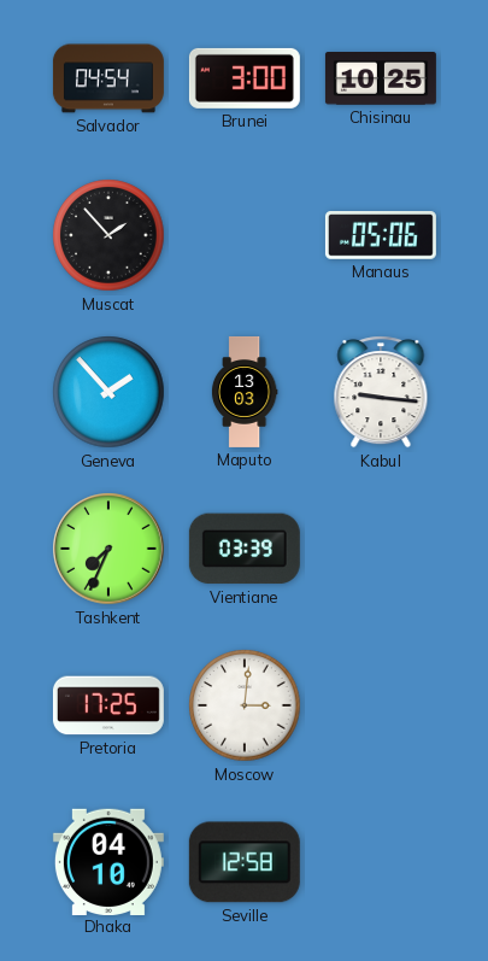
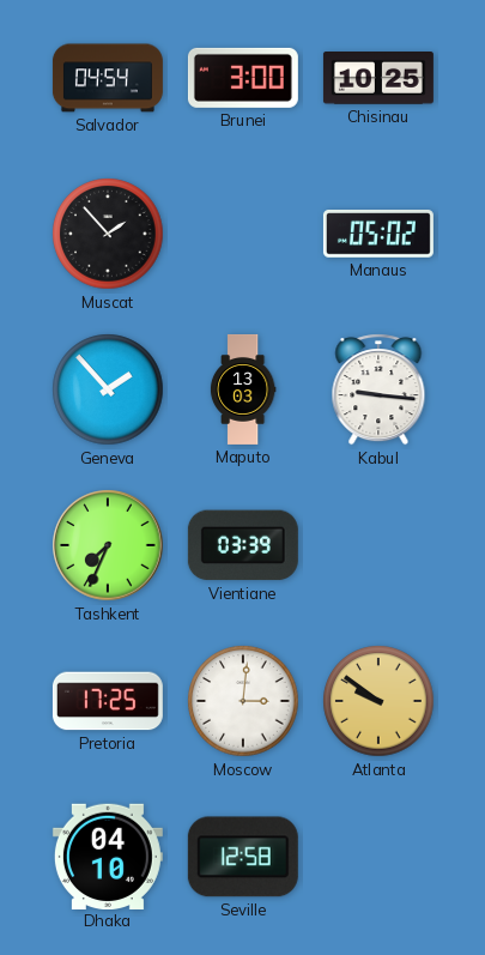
Manaus: 05:06 -> 05:02
Atlanta: none -> 9:51
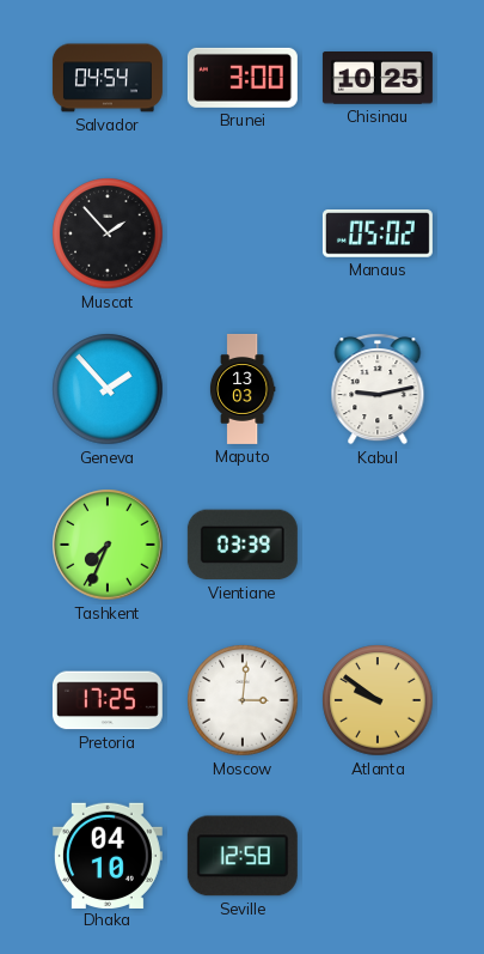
Kabul: 9:16 -> 9:13
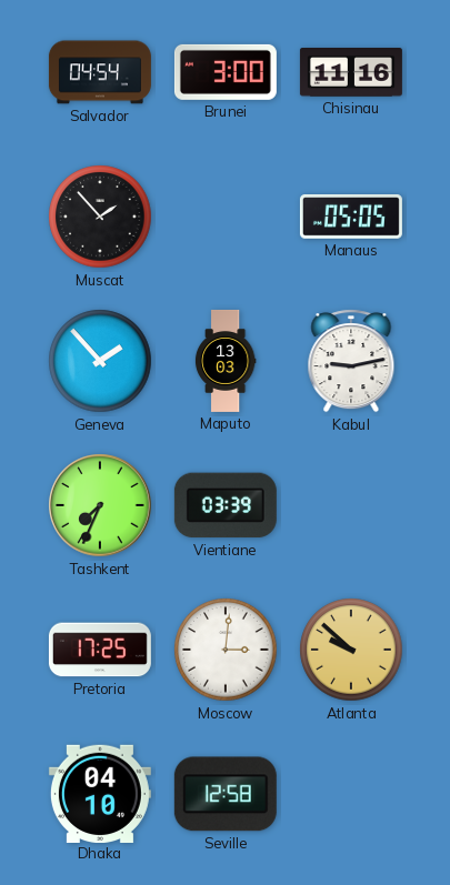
Chisinau: 10:25 -> 11:16
Manaus: 05:02 -> 05:05
Atlanta: 9:51 -> 9:52
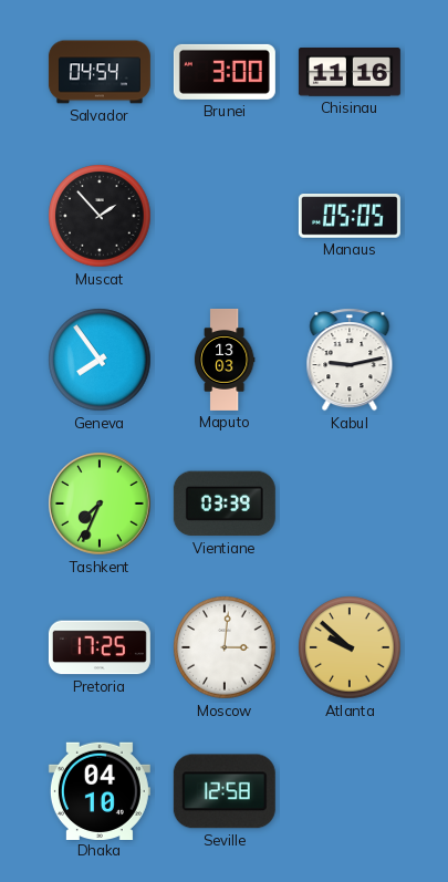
Geneva: 1:53 -> 7:54
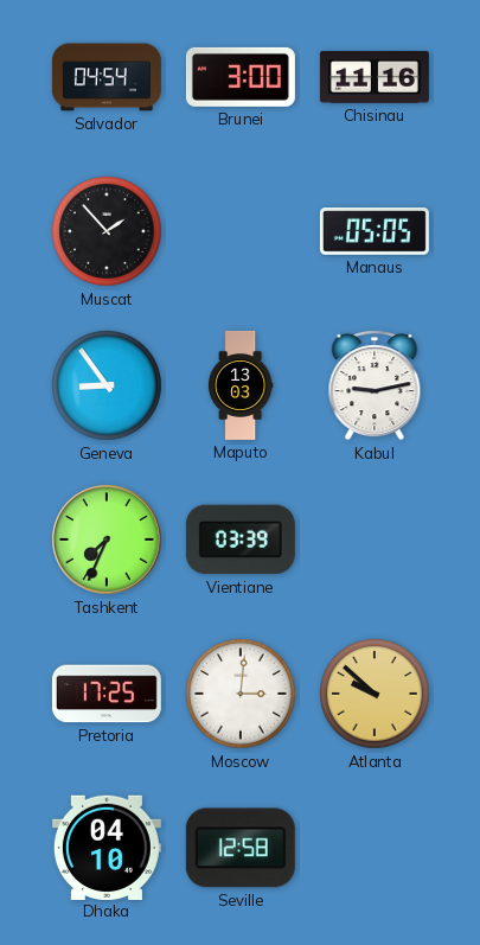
Geneva: 7:54 -> 8:54
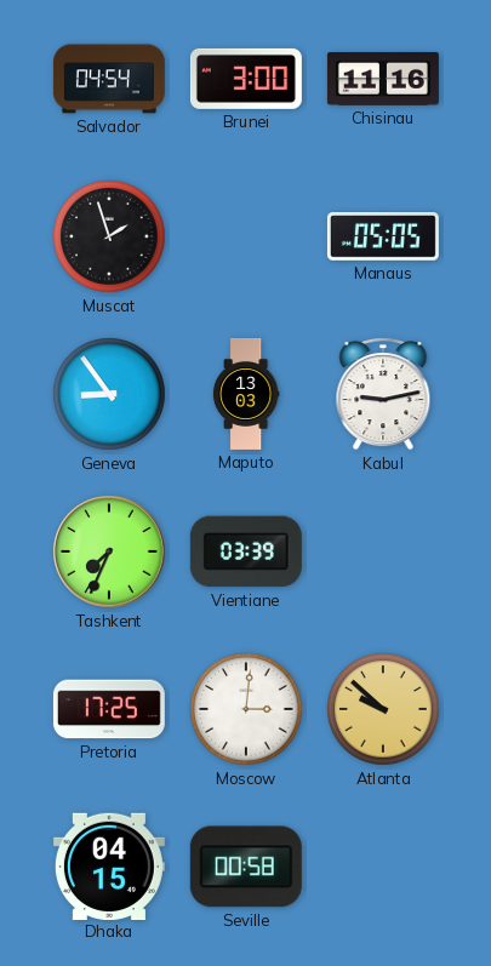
Muscat: 1:53 -> 1:57
Dhaka: 04:10 -> 04:15
Seville: 12:58 -> 00:58
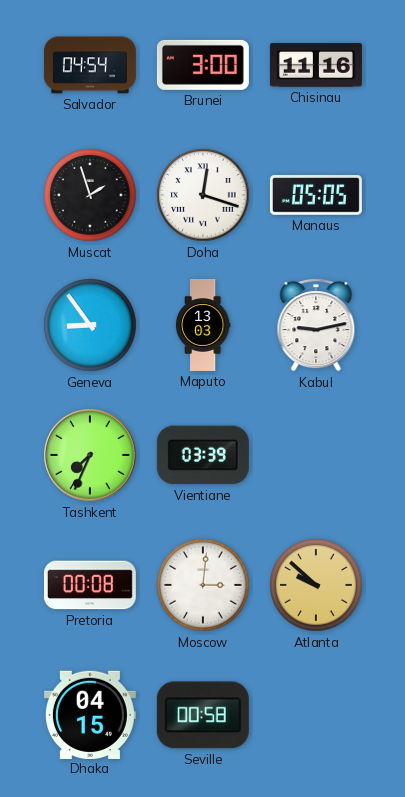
Doha: none -> 12:18
Pretoria: 17:25 -> 00:08
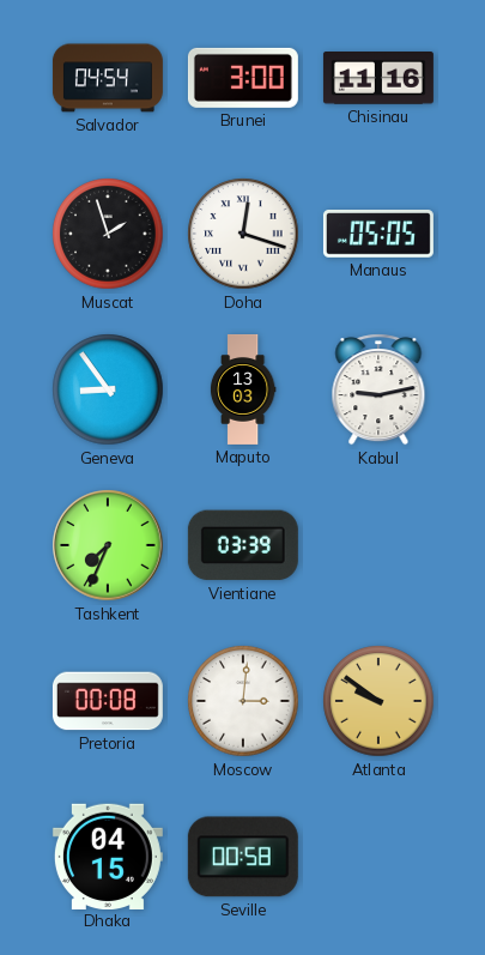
Atlanta: 9:52 -> 9:51
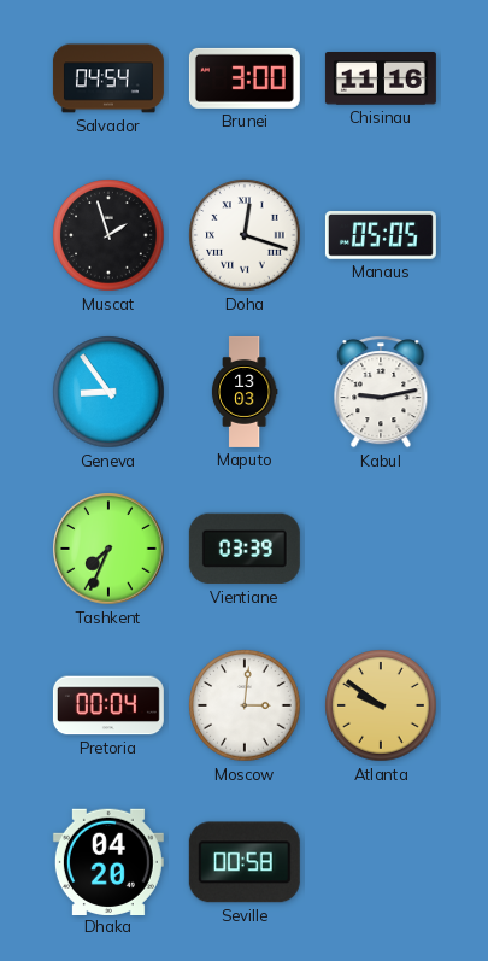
Pretoria: 00:08 -> 00:04
Dhaka: 04:15 -> 04:20
